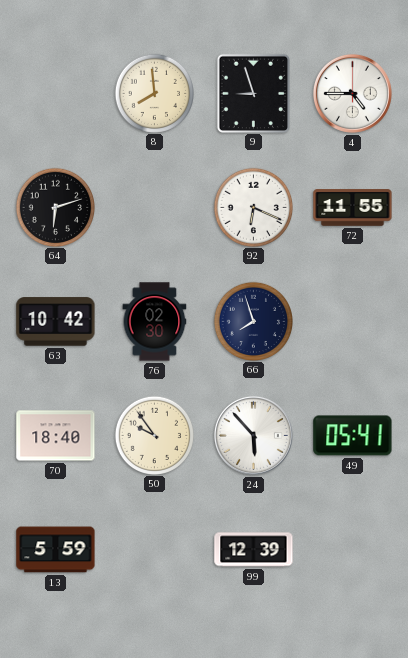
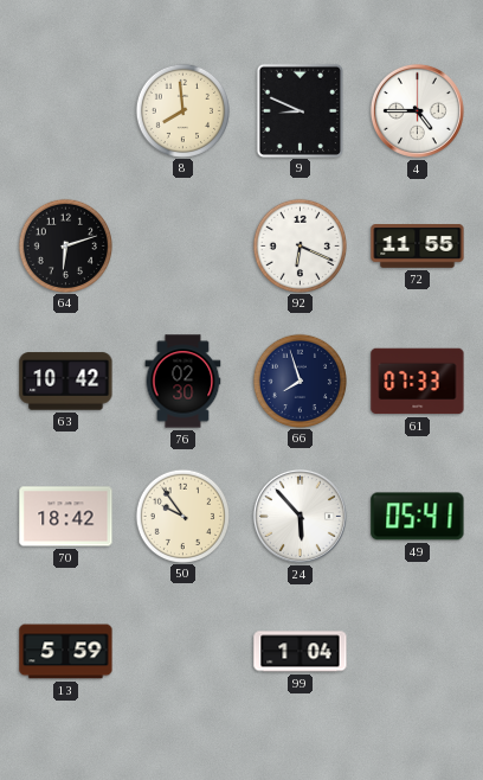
9: 8:57 -> 8:49
61: none -> 07:33
70: 18:40 -> 18:42
99: 12:39 -> 1:04
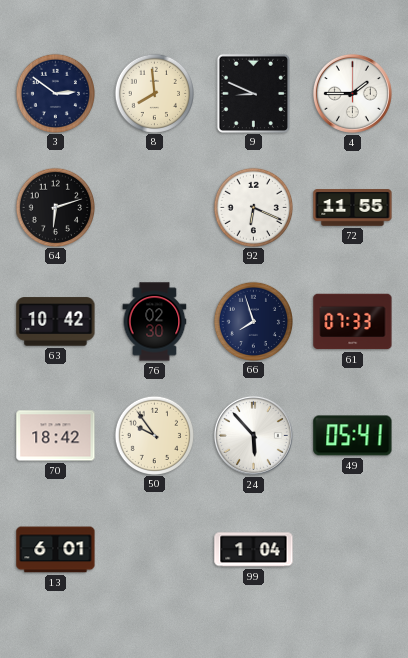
3: none -> 2:51
4: 4:45 -> 1:45
13: 5:59 -> 6:01
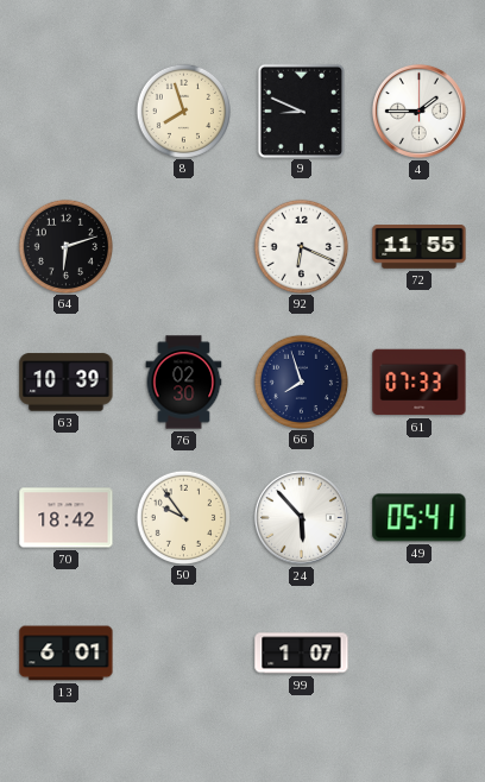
3: 2:51 -> none
8: 7:59 -> 7:57
63: 10:42 -> 10:39
99: 1:04 -> 1:07
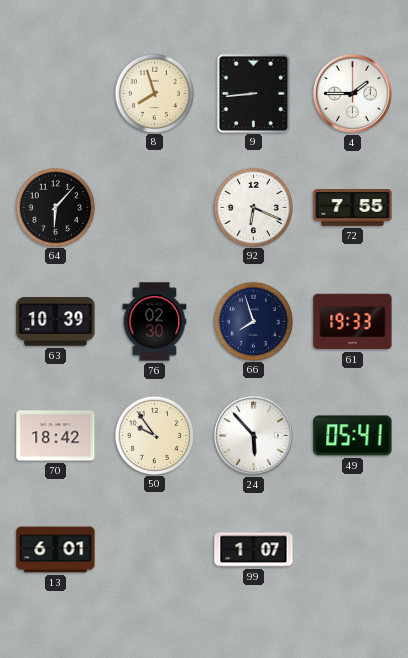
9: 8:49 -> 8:44
64: 6:12 -> 6:07
72: 11:55 -> 7:55
61: 07:33 -> 19:33
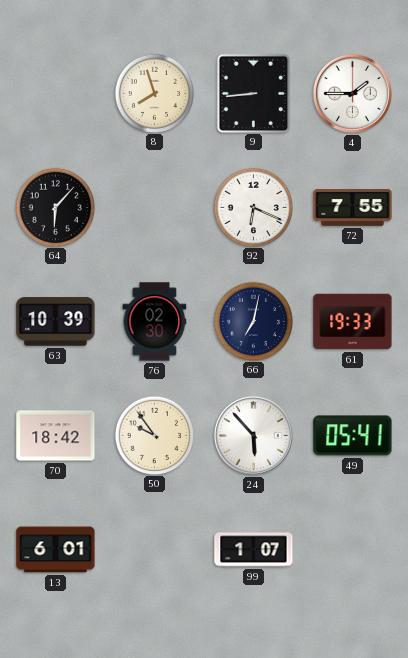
66: 7:57 -> 7:02
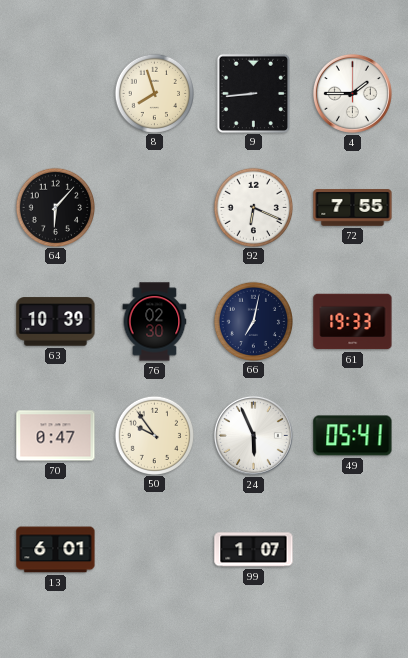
70: 18:42 -> 0:47
24: 5:53 -> 5:56
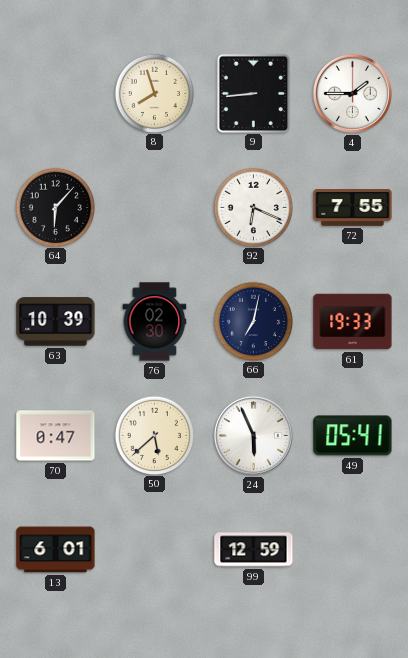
50: 9:54 -> 5:38
99: 1:07 -> 12:59
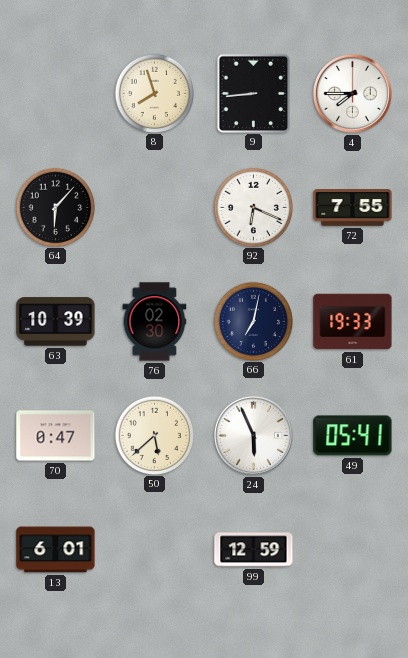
4: 1:45 -> 7:45
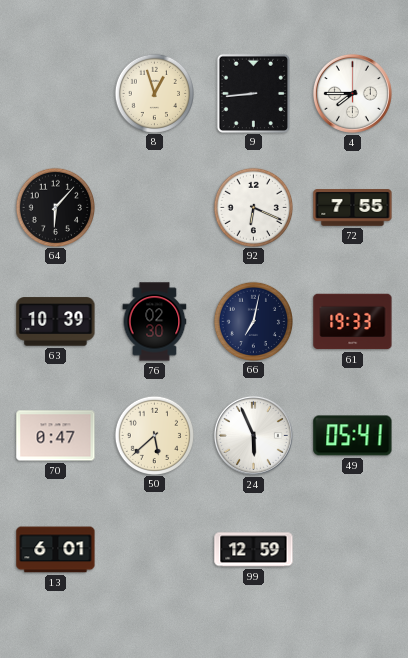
8: 7:57 -> 12:57
